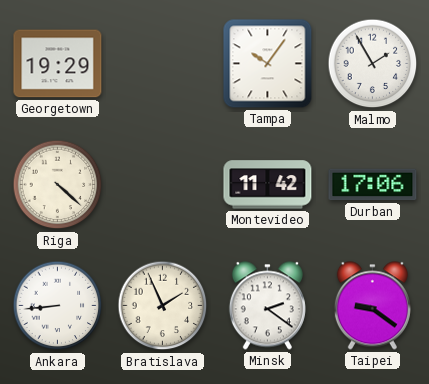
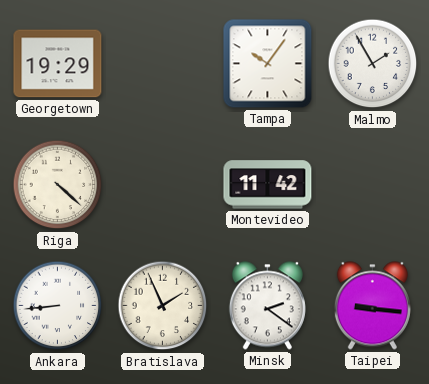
Durban: 17:06 -> none
Taipei: 9:21 -> 9:16
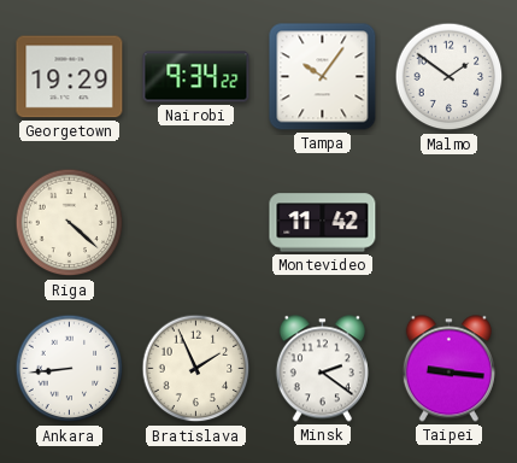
Nairobi: none -> 9:34
Malmo: 1:55 -> 1:51
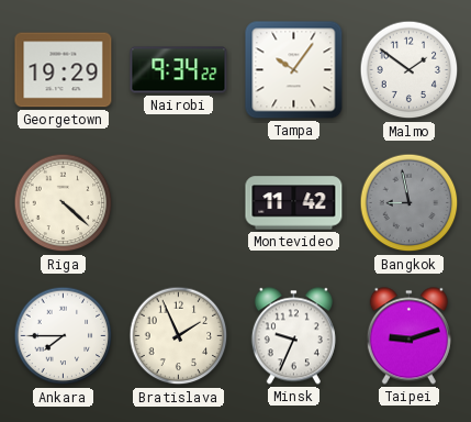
Bangkok: none -> 8:58
Ankara: 8:44 -> 7:45
Minsk: 2:21 -> 9:34
Taipei: 9:16 -> 9:12
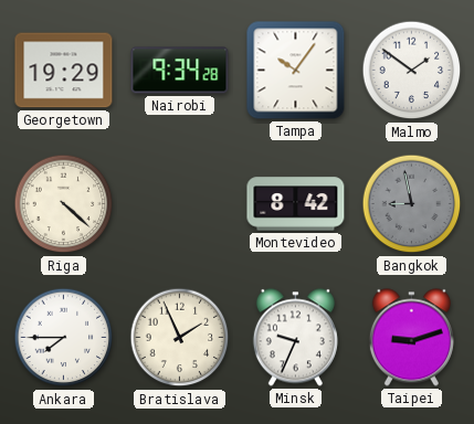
Nairobi: 9:34:22 -> 9:34:28
Montevideo: 11:42 -> 8:42
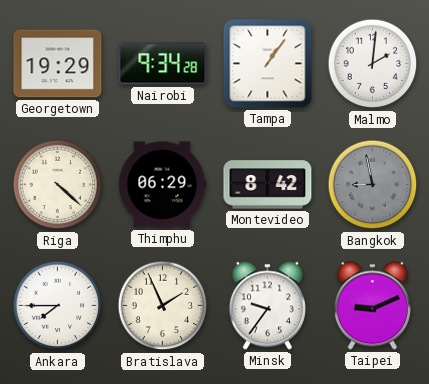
Tampa: 10:06 -> 1:06
Malmo: 1:51 -> 2:01
Thimphu: none -> 06:29
Minsk: 9:34 -> 9:36
Taipei: 9:12 -> 9:11
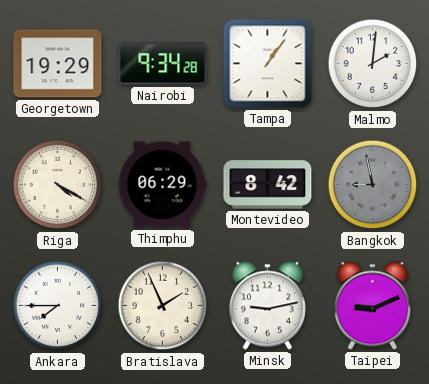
Riga: 4:22 -> 4:20
Minsk: 9:36 -> 9:13
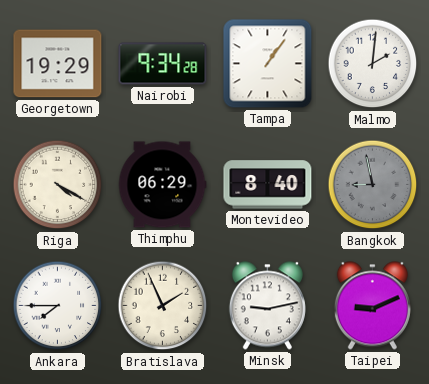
Montevideo: 8:42 -> 8:40
